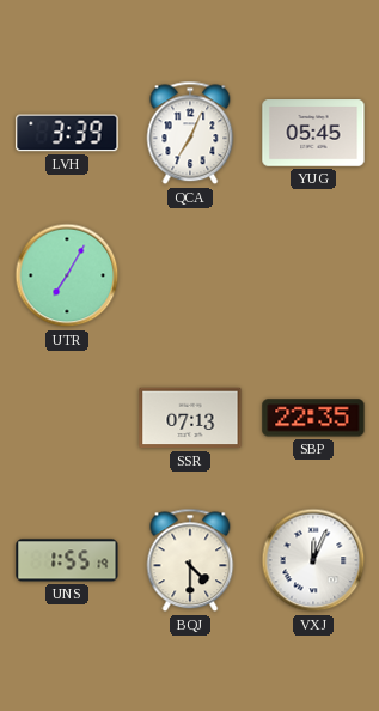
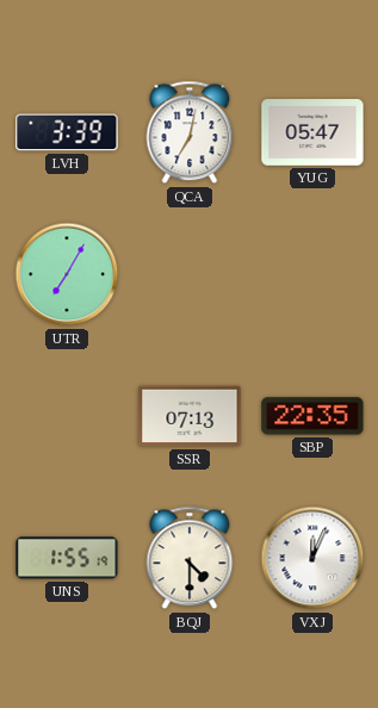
QCA: 7:04 -> 7:02
YUG: 05:45 -> 05:47
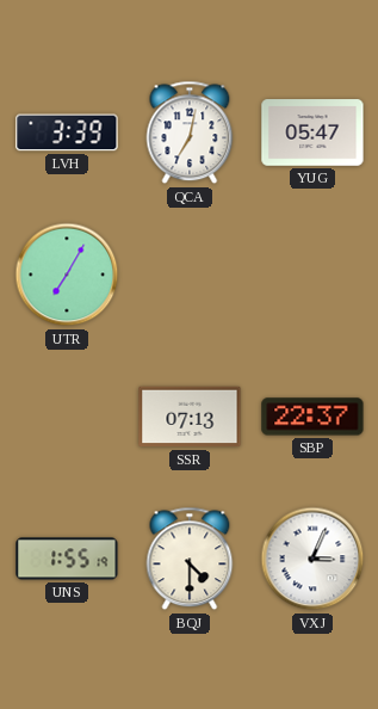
SBP: 22:35 -> 22:37
VXJ: 12:04 -> 3:04
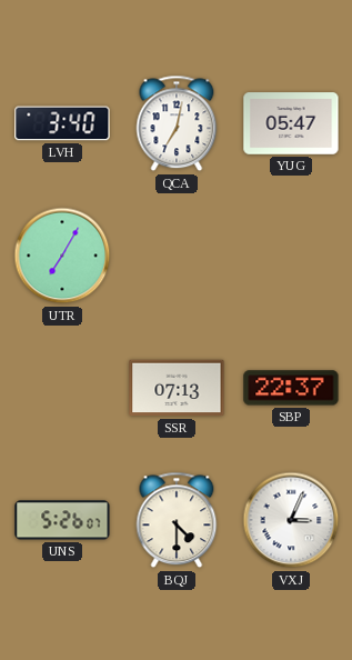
LVH: 3:39 -> 3:40
UNS: 1:55 -> 5:26
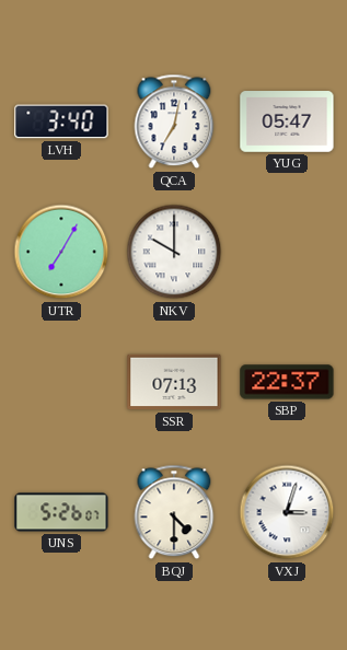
NKV: none -> 10:00
VXJ: 3:04 -> 3:03
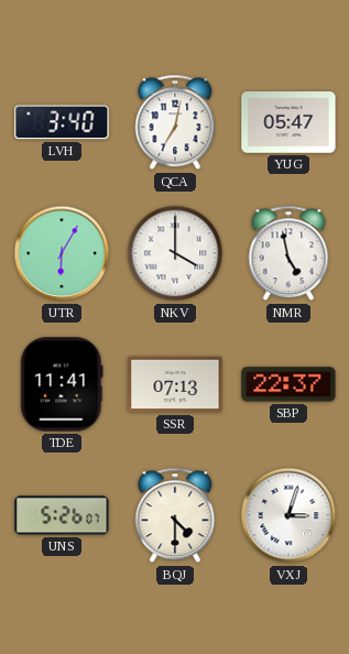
UTR: 7:05 -> 6:05
NKV: 10:00 -> 4:00
NMR: none -> 4:58
TDE: none -> 11:41
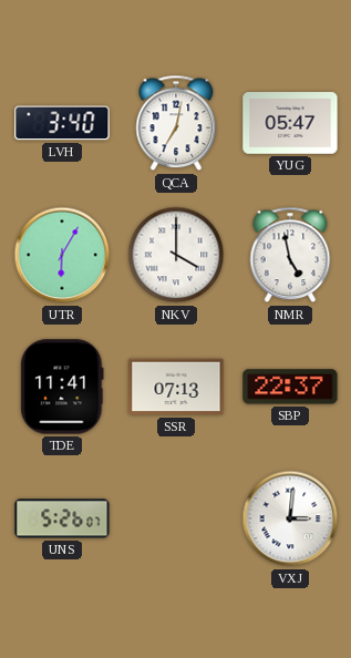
BQJ: 4:30 -> none
VXJ: 3:03 -> 3:01
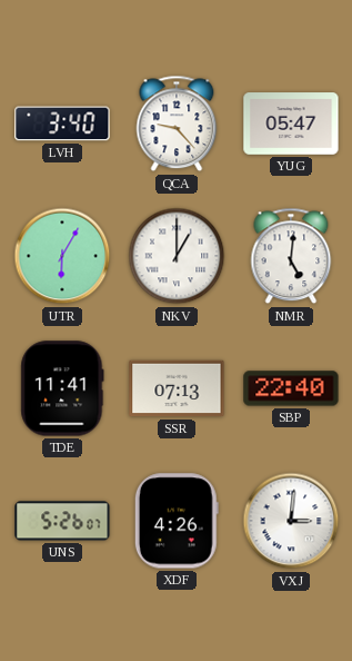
QCA: 7:02 -> 9:23
NKV: 4:00 -> 1:00
NMR: 4:58 -> 5:01
SBP: 22:37 -> 22:40
XDF: none -> 4:26
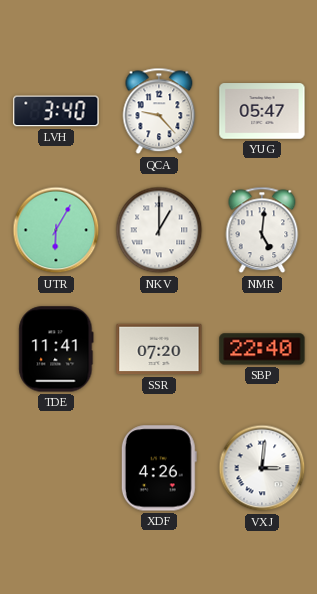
SSR: 07:13 -> 07:20
UNS: 5:26 -> none
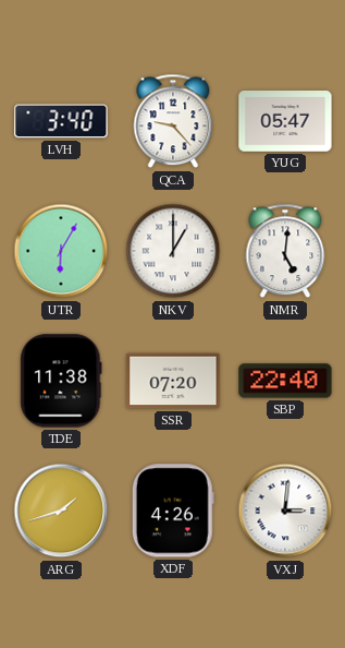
TDE: 11:41 -> 11:38
ARG: none -> 1:42
